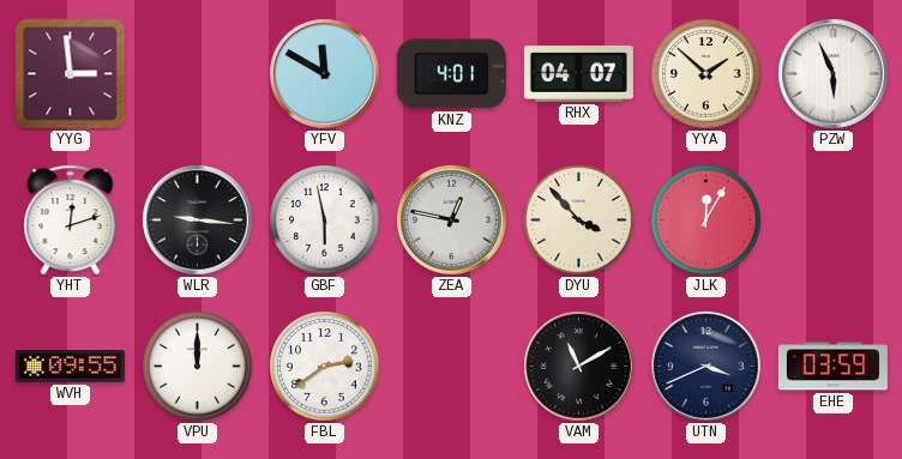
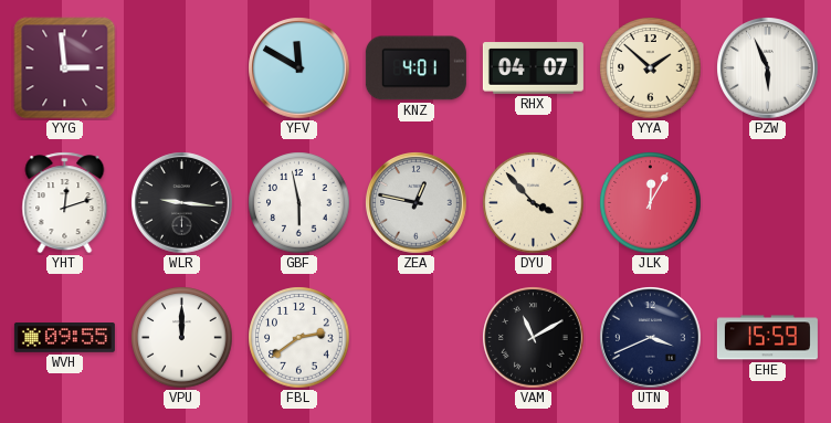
EHE: 03:59 -> 15:59
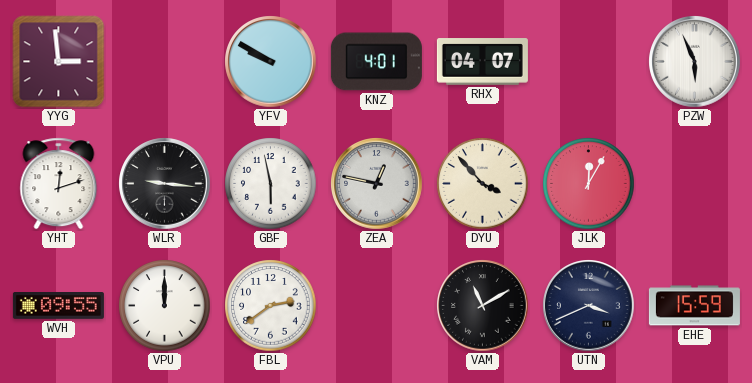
YFV: 11:50 -> 9:50
YYA: 1:52 -> none
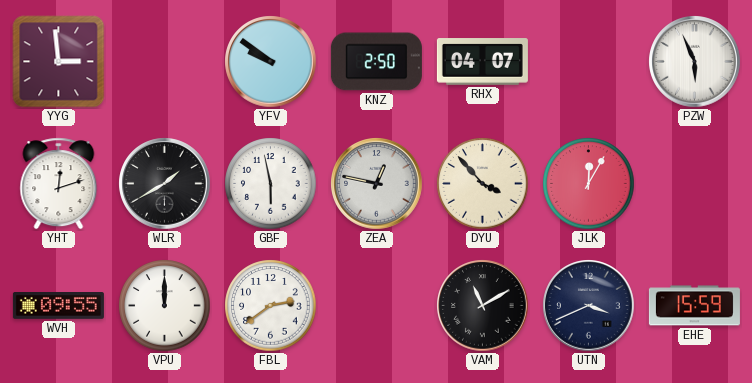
YFV: 9:50 -> 9:51
KNZ: 4:01 -> 2:50
WLR: 9:16 -> 1:40
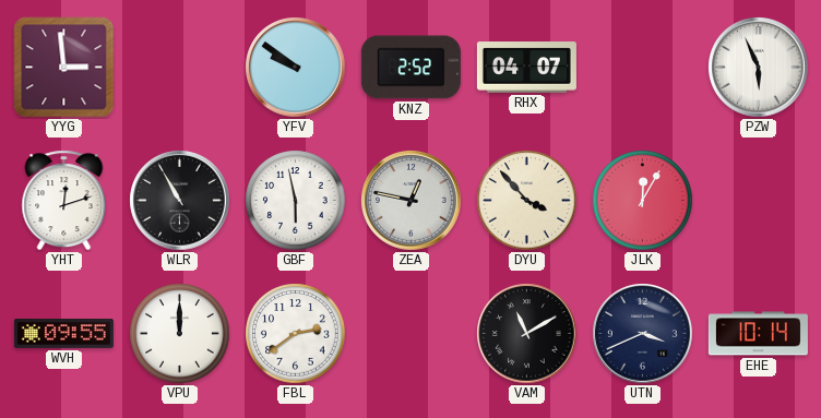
KNZ: 2:50 -> 2:52
WLR: 1:40 -> 10:55
EHE: 15:59 -> 10:14
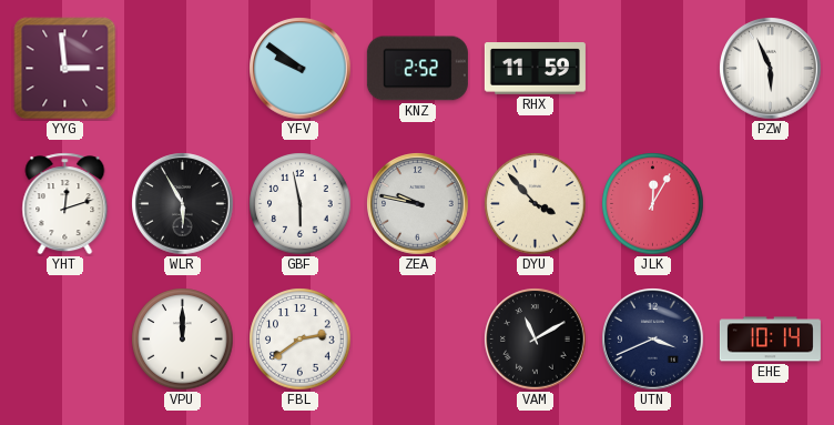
RHX: 04:07 -> 11:59
WLR: 10:55 -> 5:55
ZEA: 12:47 -> 9:47
WVH: 09:55 -> none
